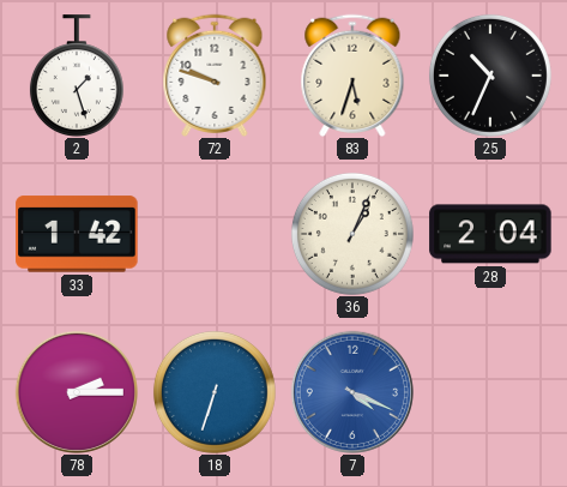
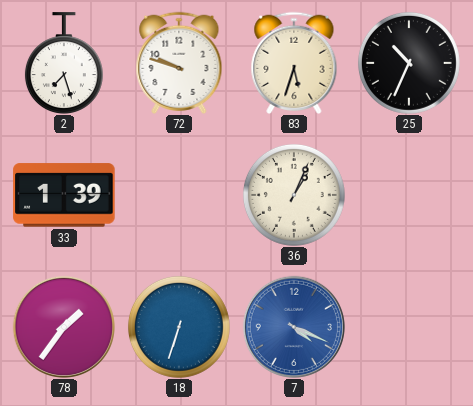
2: 1:27 -> 7:27
33: 1:42 -> 1:39
28: 2:04 -> none
78: 2:15 -> 1:36
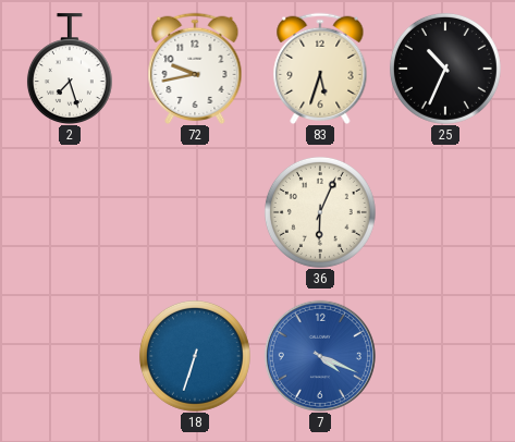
72: 9:48 -> 9:43
33: 1:39 -> none
36: 1:04 -> 6:04
78: 1:36 -> none
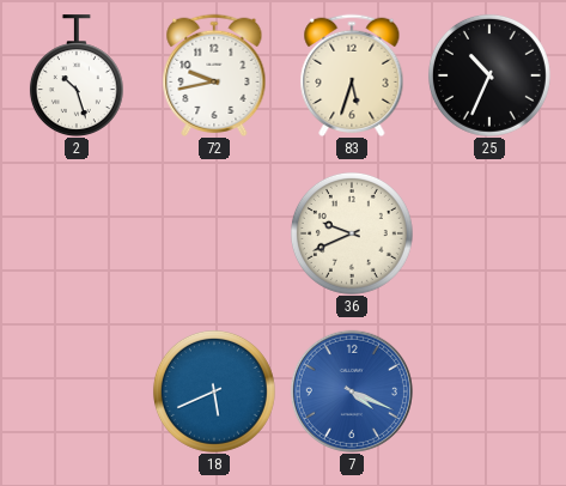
2: 7:27 -> 10:27
36: 6:04 -> 9:41
18: 6:33 -> 5:41
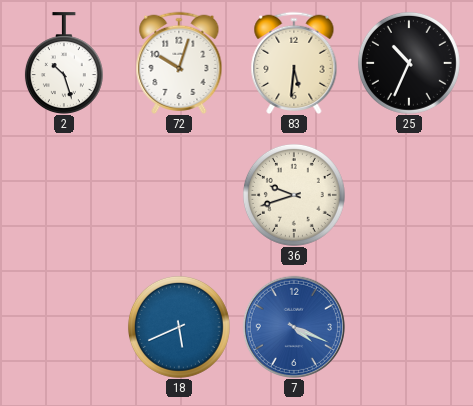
72: 9:43 -> 10:03
83: 5:33 -> 5:31
36: 9:41 -> 9:42
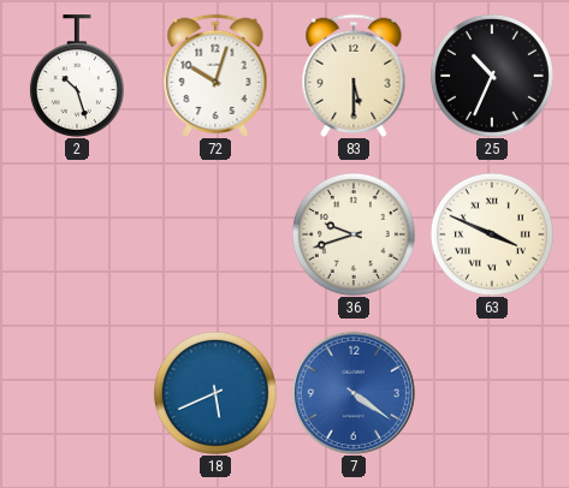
83: 5:31 -> 5:30
63: none -> 3:49
7: 4:19 -> 4:21
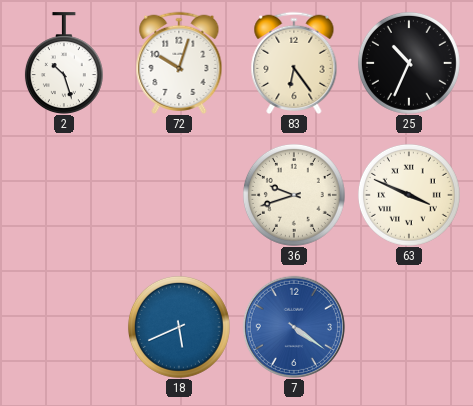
83: 5:30 -> 6:24
